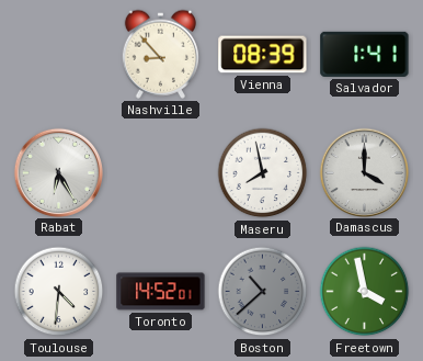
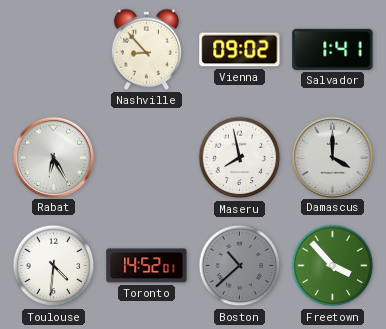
Vienna: 08:39 -> 09:02
Freetown: 3:58 -> 3:53
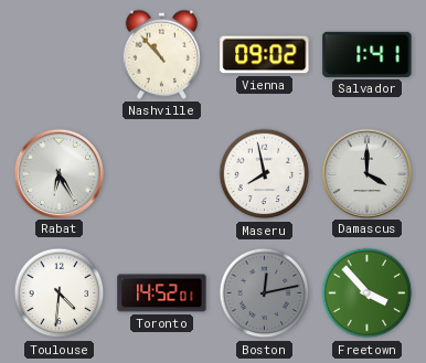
Nashville: 8:53 -> 10:53
Boston: 10:38 -> 12:13
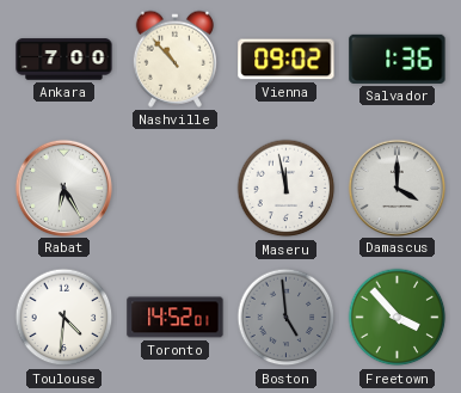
Ankara: none -> 7:00
Salvador: 1:41 -> 1:36
Maseru: 7:58 -> 11:58
Boston: 12:13 -> 4:59
